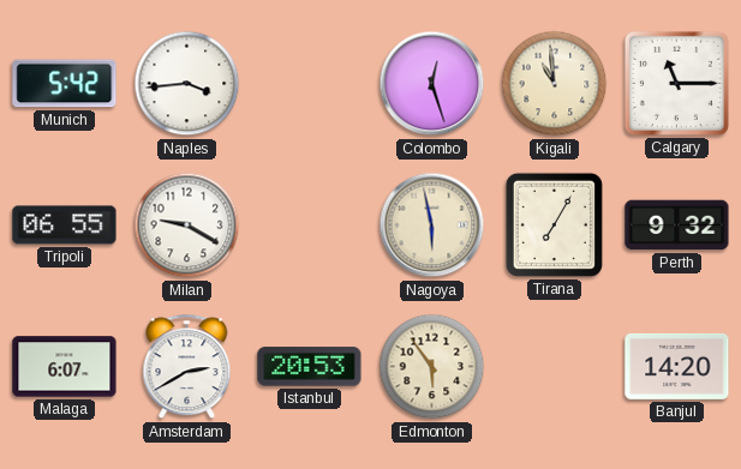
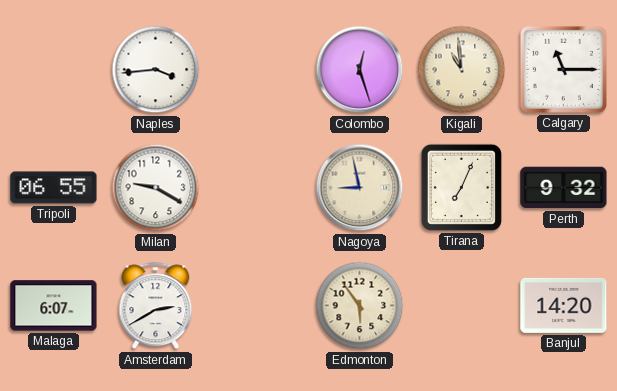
Munich: 5:42 -> none
Nagoya: 5:58 -> 8:58
Tirana: 7:05 -> 7:04
Istanbul: 20:53 -> none
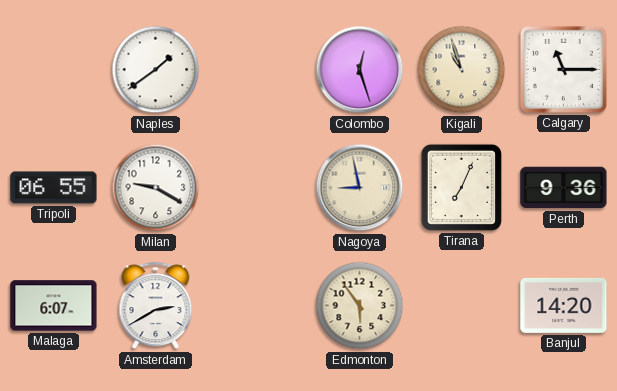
Naples: 3:44 -> 1:39
Kigali: 10:59 -> 10:57
Perth: 9:32 -> 9:36
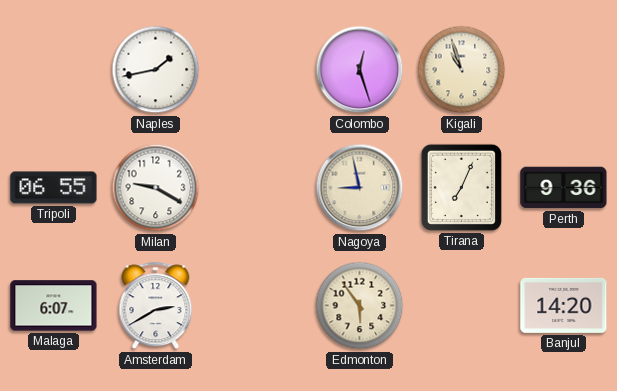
Naples: 1:39 -> 1:43
Calgary: 11:15 -> none
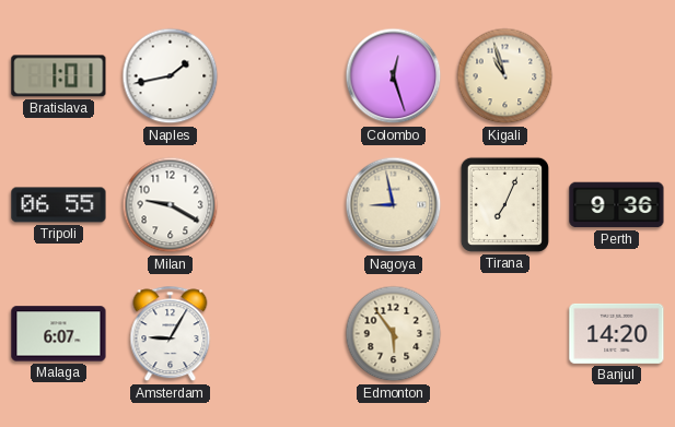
Bratislava: none -> 1:01
Amsterdam: 2:40 -> 9:05
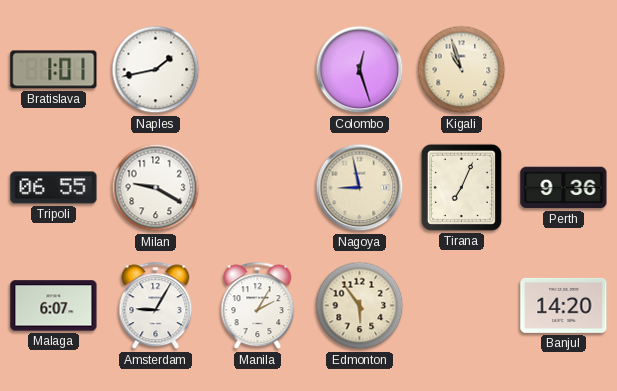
Manila: none -> 2:05
